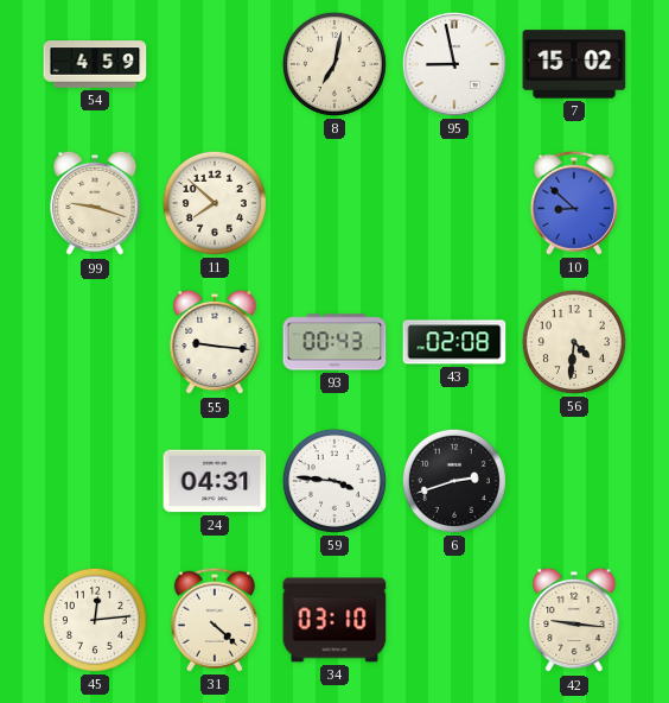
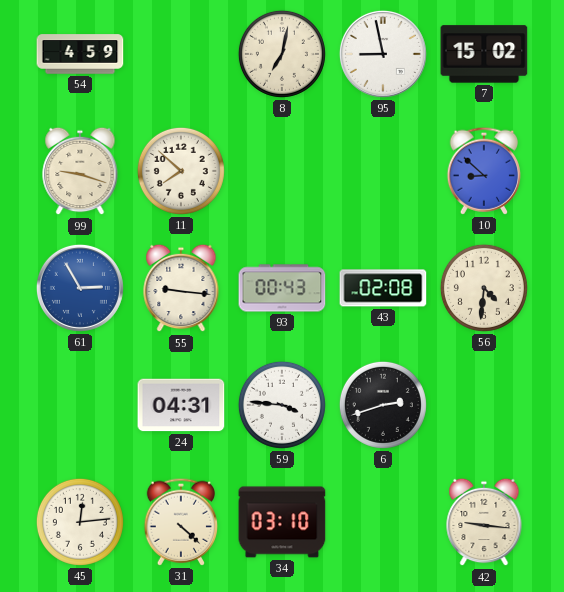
61: none -> 2:55
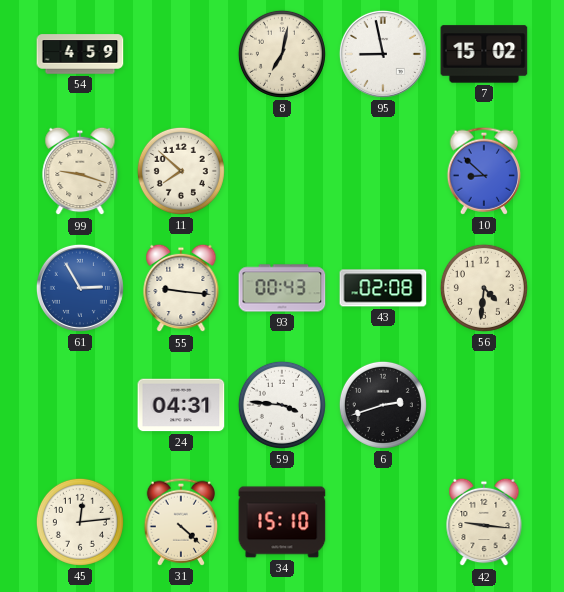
34: 03:10 -> 15:10
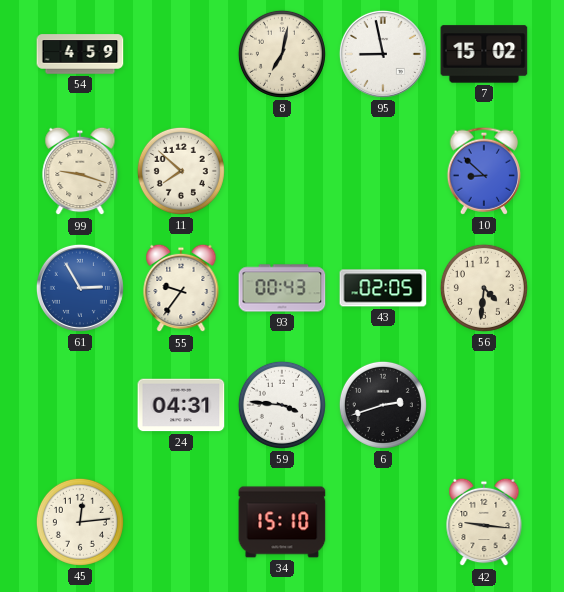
55: 9:16 -> 9:36
43: 02:08 -> 02:05
31: 4:22 -> none
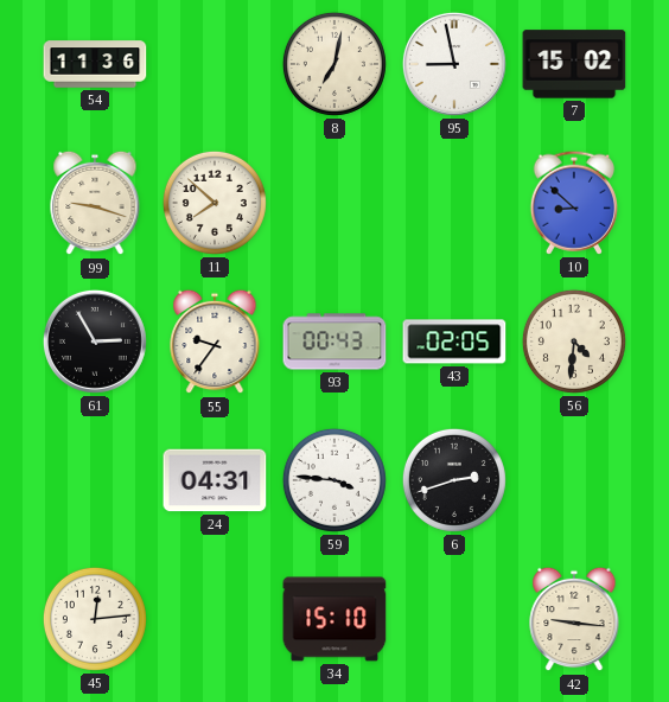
54: 4:59 -> 11:36
61 dial: blue -> black
